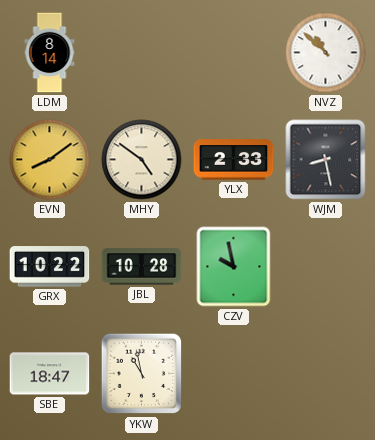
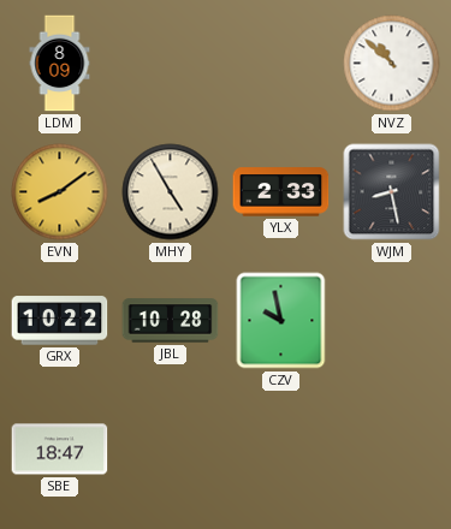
LDM: 8:14 -> 8:09
MHY: 4:51 -> 4:55
YKW: 10:58 -> none
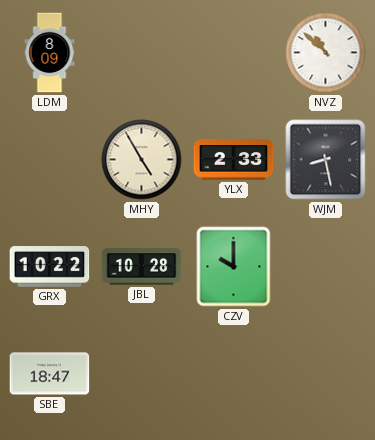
EVN: 8:09 -> none
CZV: 9:58 -> 10:00
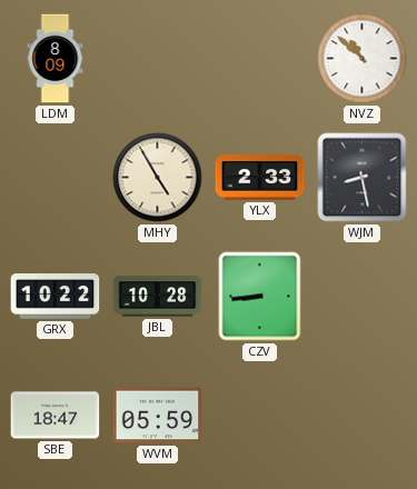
CZV: 10:00 -> 8:44
WVM: none -> 05:59
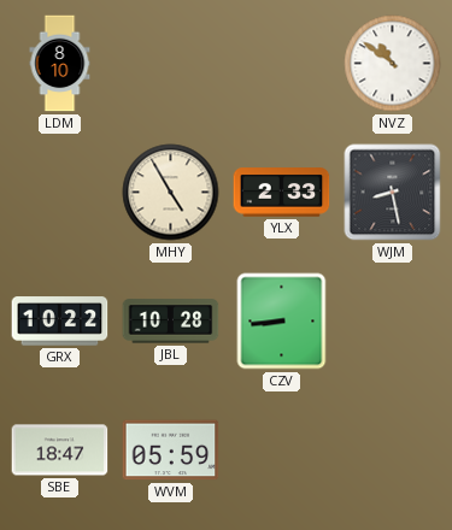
LDM: 8:09 -> 8:10
NVZ: 10:52 -> 10:51
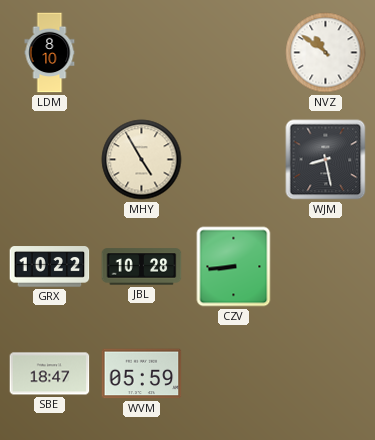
YLX: 2:33 -> none
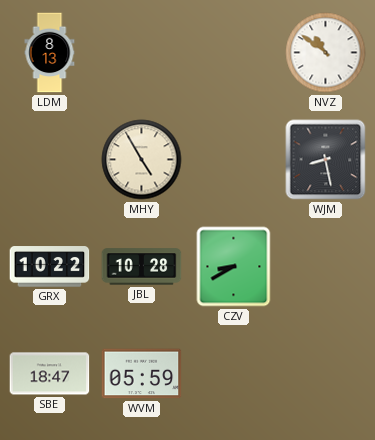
LDM: 8:10 -> 8:13
CZV: 8:44 -> 8:40
